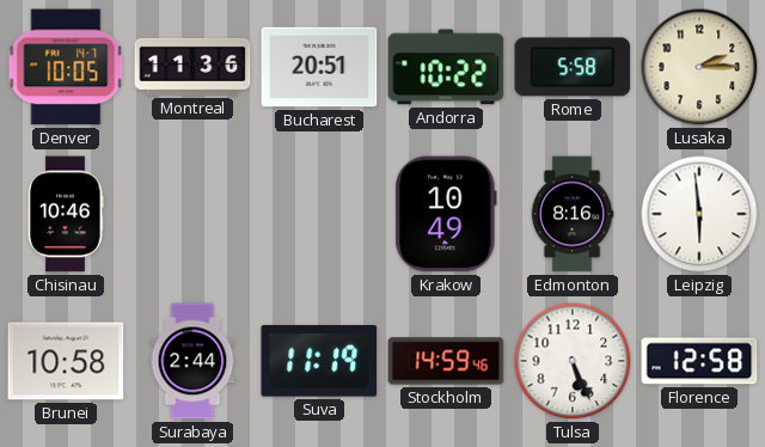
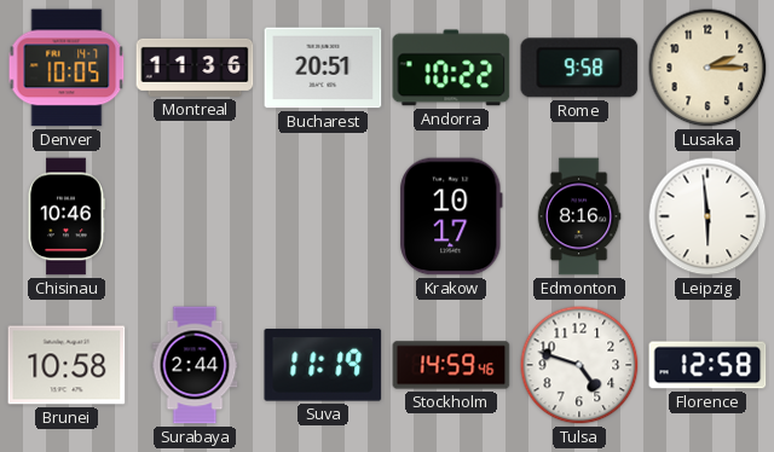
Rome: 5:58 -> 9:58
Krakow: 10:49 -> 10:17
Tulsa: 5:26 -> 4:48
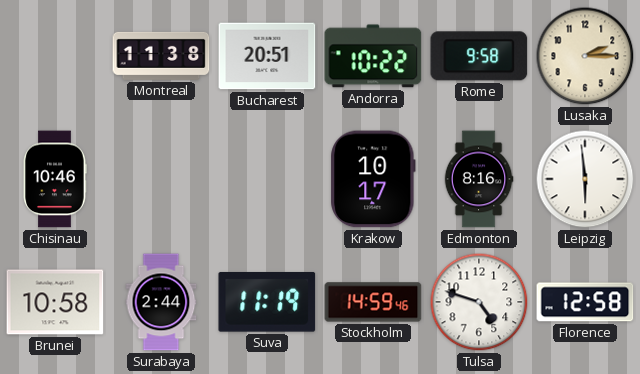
Denver: 10:05 -> none
Montreal: 11:36 -> 11:38
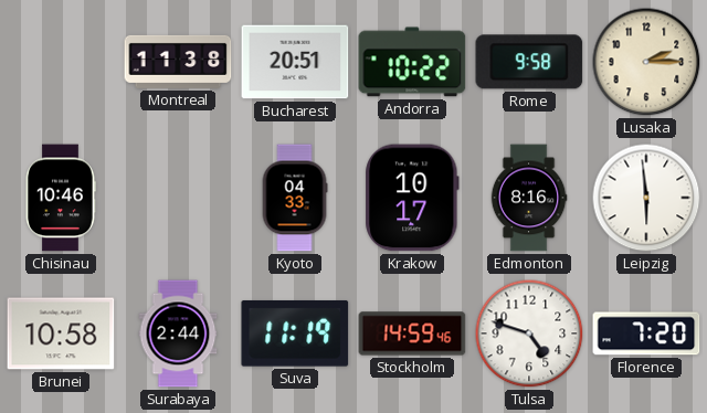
Kyoto: none -> 04:33
Florence: 12:58 -> 7:20
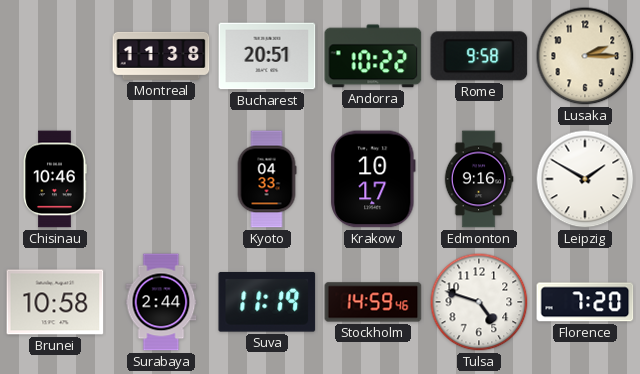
Edmonton: 8:16 -> 9:16
Leipzig: 5:59 -> 1:50
